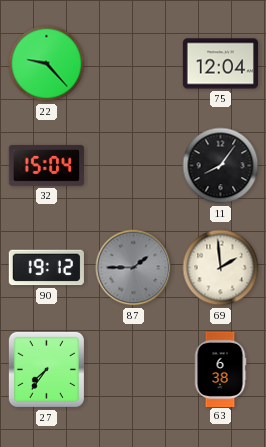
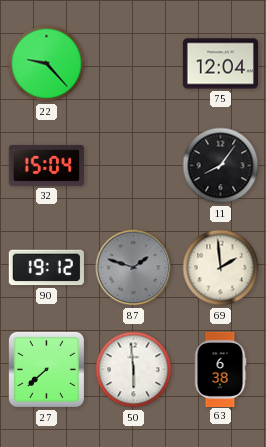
87: 1:45 -> 1:48
27: 7:36 -> 7:38
50: none -> 5:59
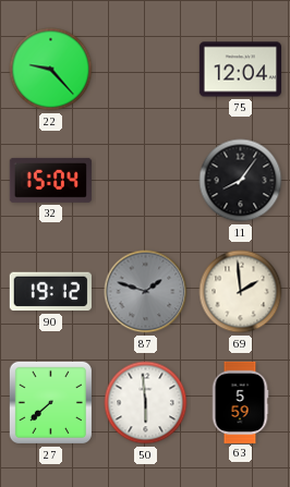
63: 6:38 -> 5:59
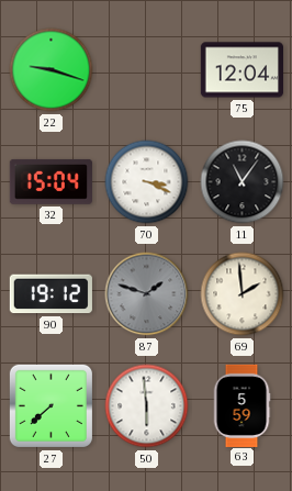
22: 9:23 -> 9:18
70: none -> 3:19
11: 8:06 -> 11:06
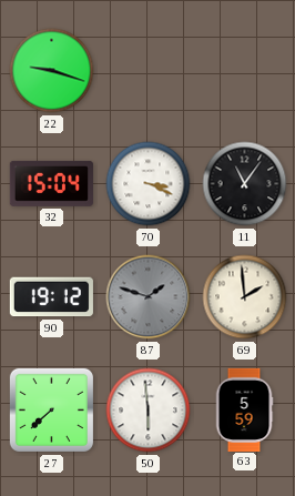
75: 12:04 -> none
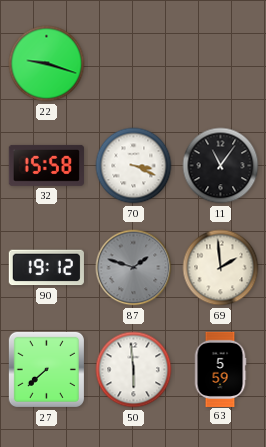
32: 15:04 -> 15:58
